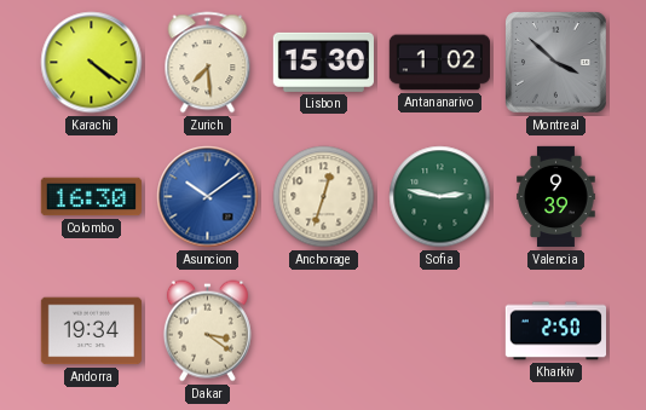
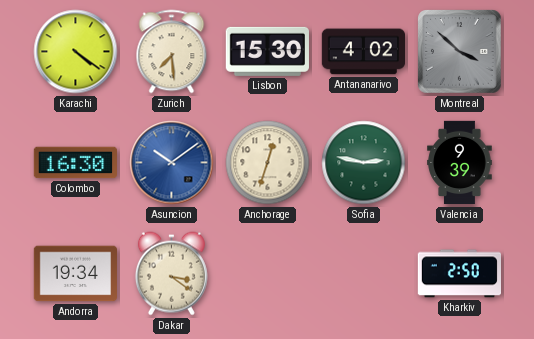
Antananarivo: 1:02 -> 4:02
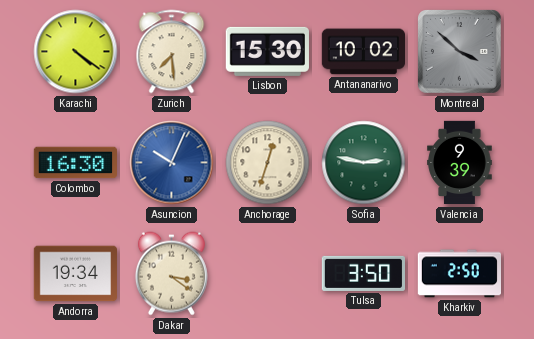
Antananarivo: 4:02 -> 10:02
Asuncion: 10:09 -> 10:04
Tulsa: none -> 3:50
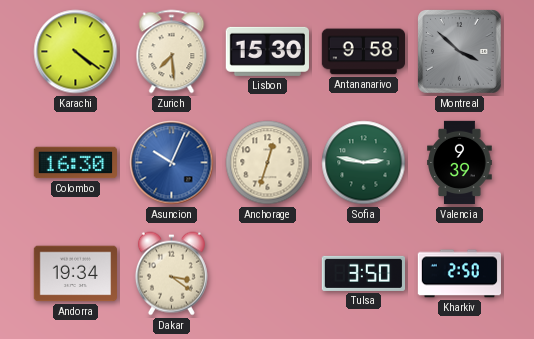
Antananarivo: 10:02 -> 9:58
